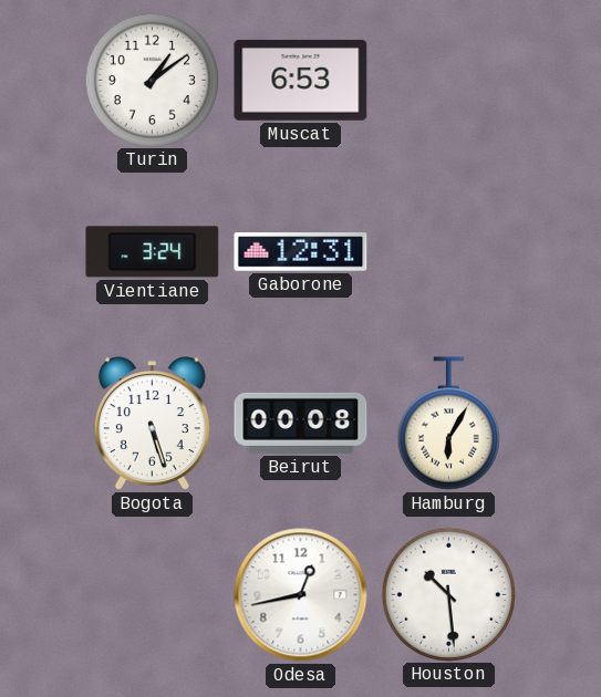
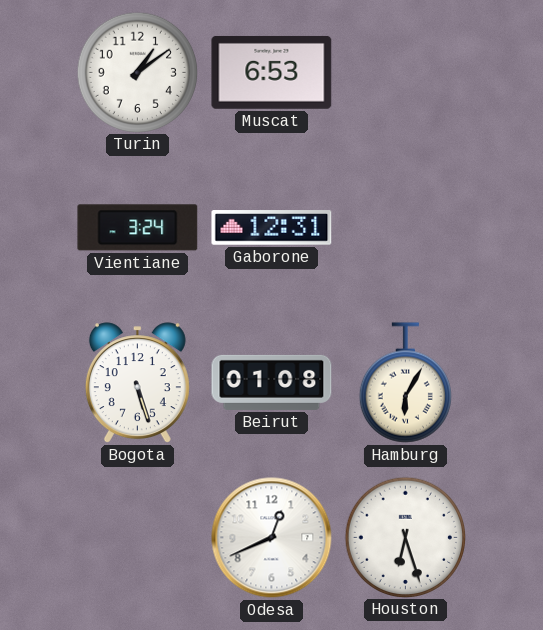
Beirut: 00:08 -> 01:08
Odesa: 12:43 -> 12:41
Houston: 10:29 -> 6:27
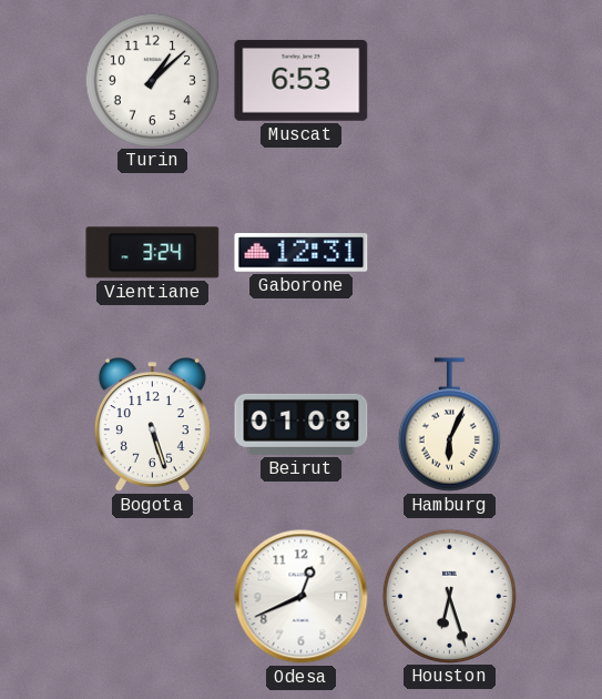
Turin: 1:09 -> 1:08
Hamburg: 6:05 -> 6:04
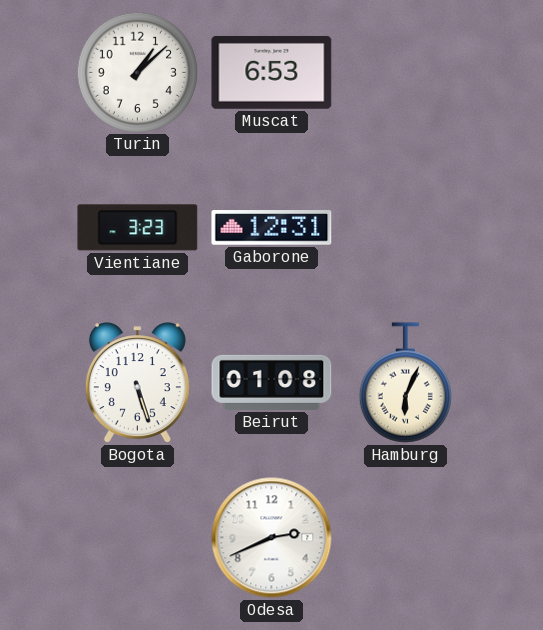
Vientiane: 3:24 -> 3:23
Odesa: 12:41 -> 2:41
Houston: 6:27 -> none
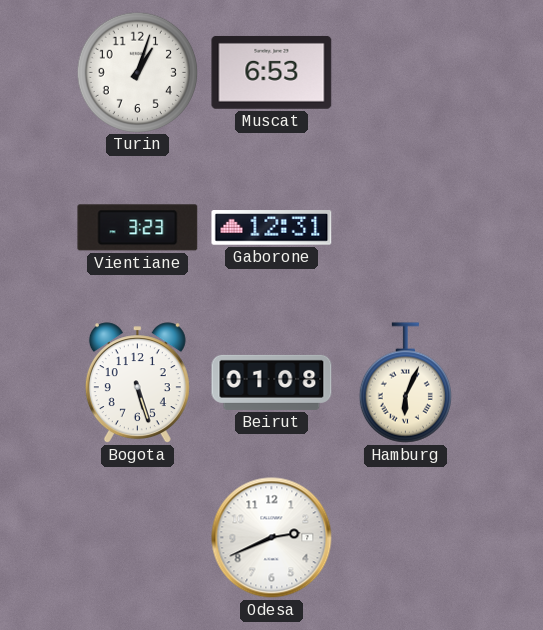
Turin: 1:08 -> 1:03
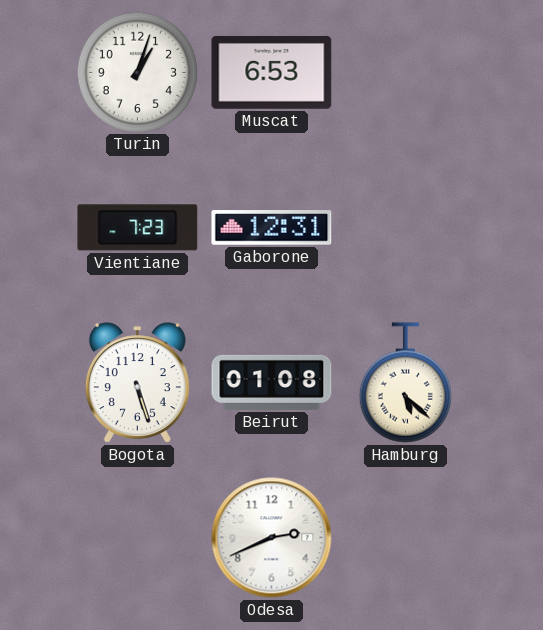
Vientiane: 3:23 -> 7:23
Hamburg: 6:04 -> 5:22
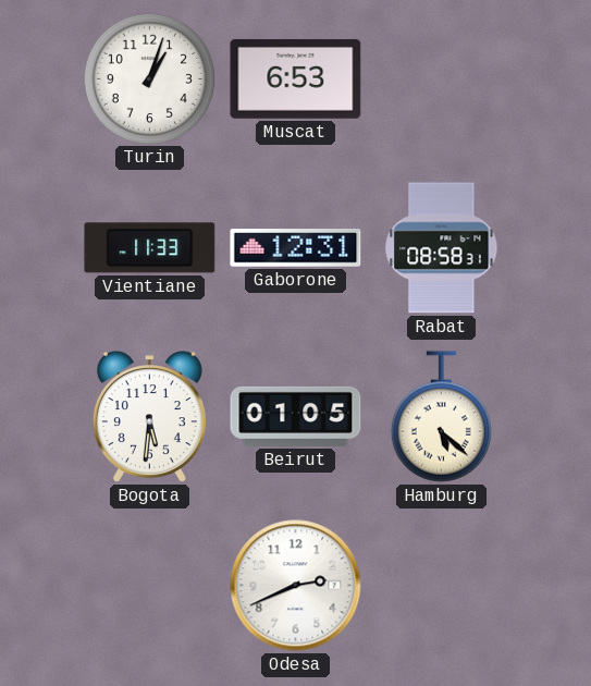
Vientiane: 7:23 -> 11:33
Rabat: none -> 08:58
Bogota: 5:27 -> 5:31
Beirut: 01:08 -> 01:05
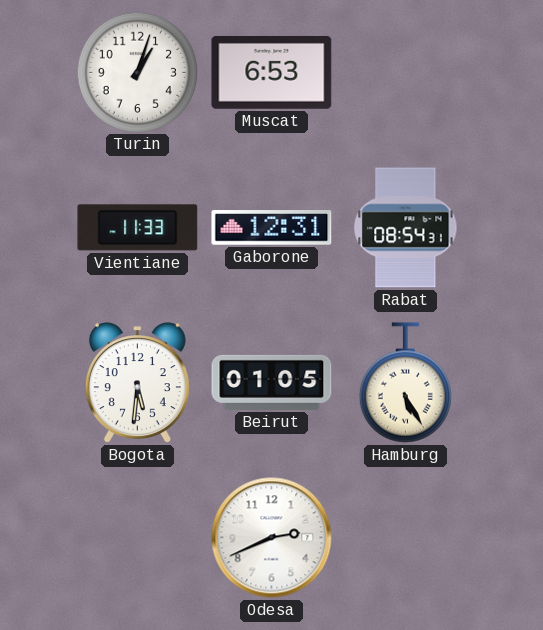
Rabat: 08:58 -> 08:54
Hamburg: 5:22 -> 5:25
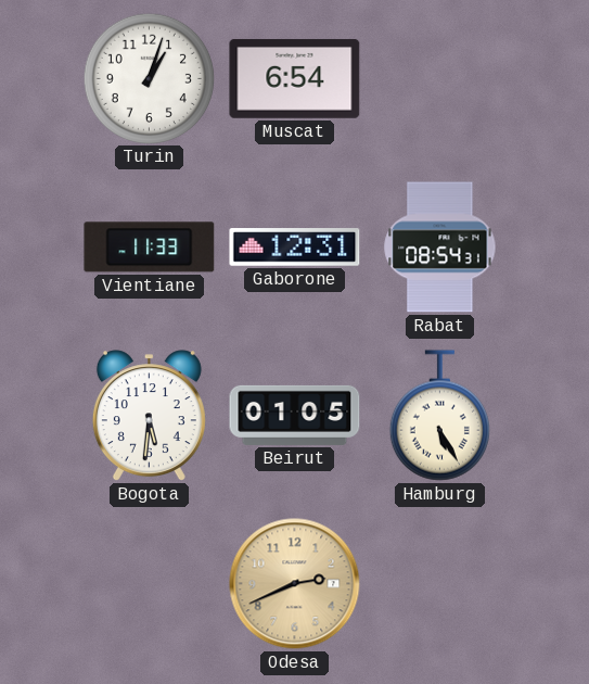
Muscat: 6:53 -> 6:54
Odesa dial: white -> champagne
